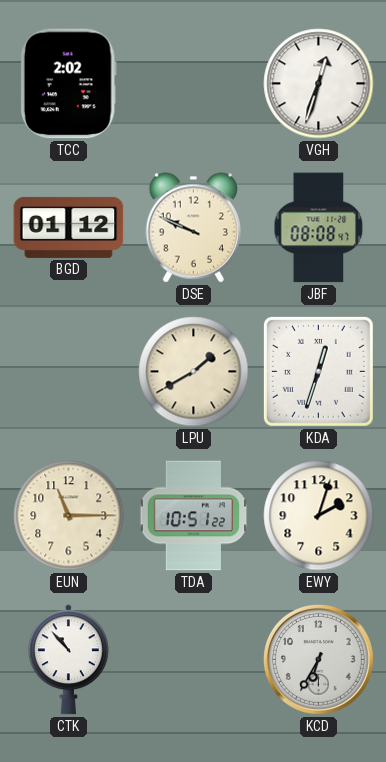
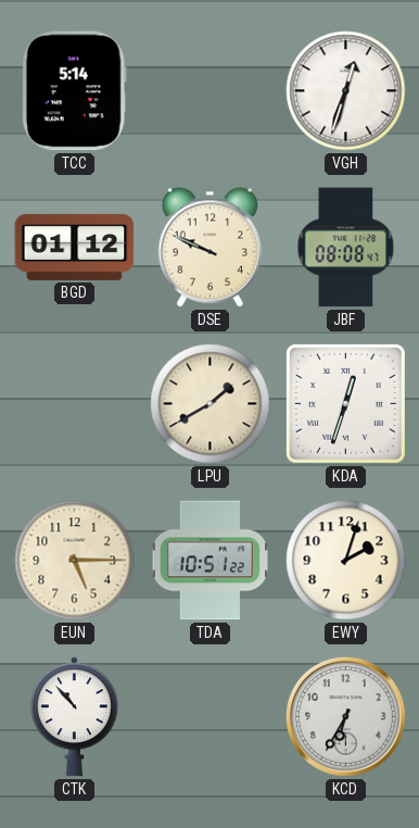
TCC: 2:02 -> 5:14
EUN: 11:15 -> 5:15
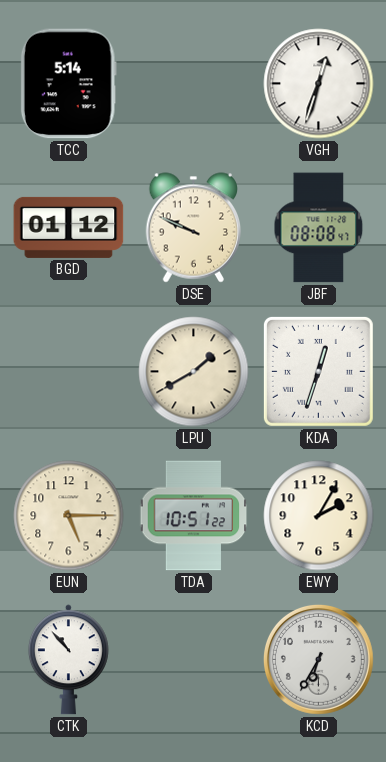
EWY: 2:03 -> 2:05
